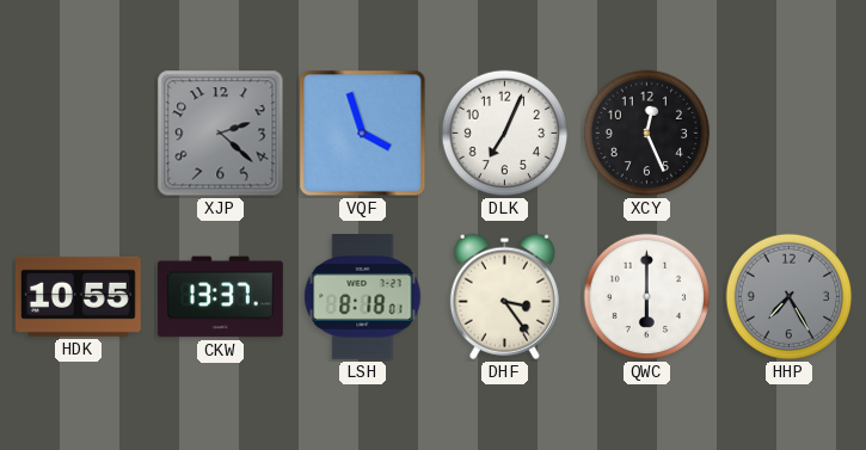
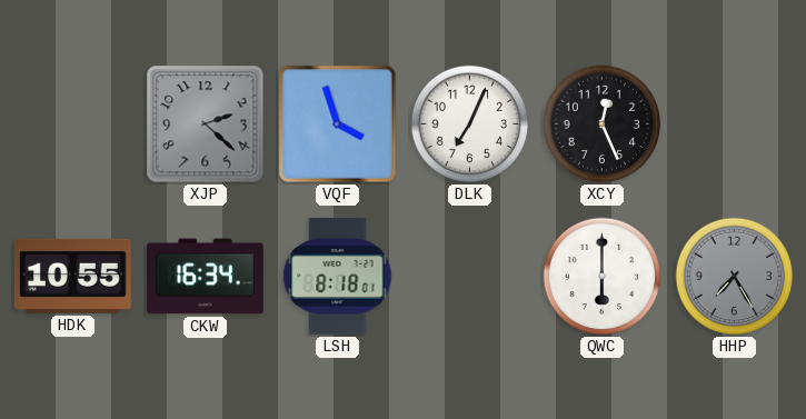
CKW: 13:37 -> 16:34
DHF: 3:24 -> none
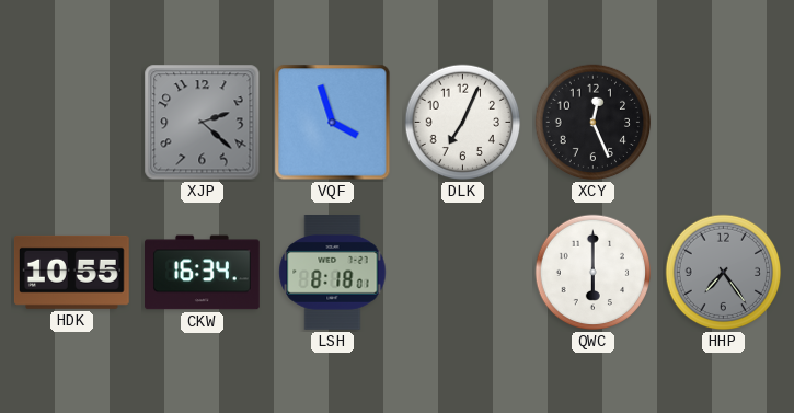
HHP: 7:25 -> 7:24
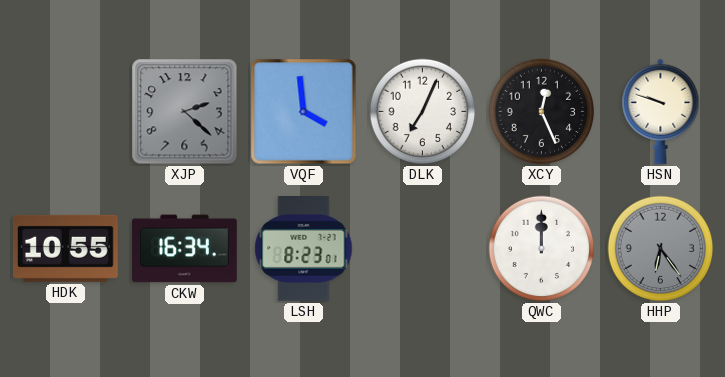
VQF: 3:57 -> 3:59
HSN: none -> 9:48
LSH: 8:18 -> 8:23
QWC: 6:00 -> 12:00
HHP: 7:24 -> 6:24
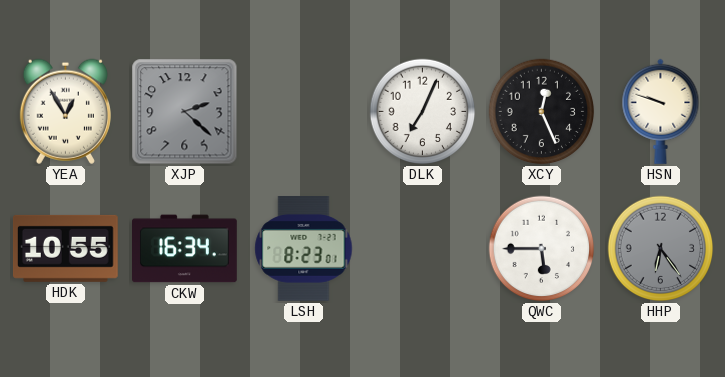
YEA: none -> 12:55
VQF: 3:59 -> none
QWC: 12:00 -> 5:45
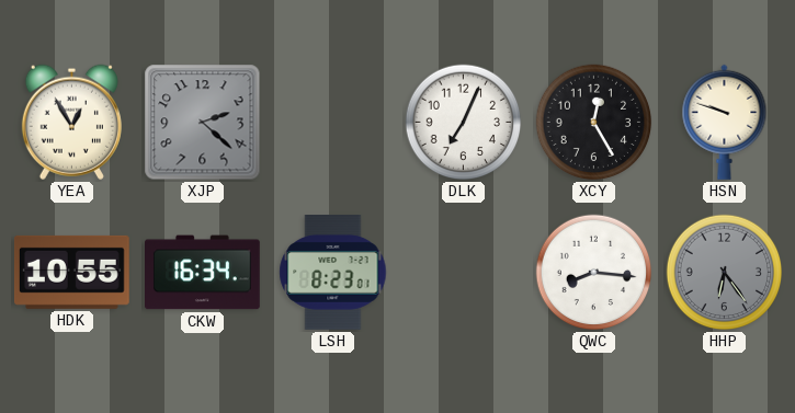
XCY: 12:26 -> 12:25
QWC: 5:45 -> 8:16
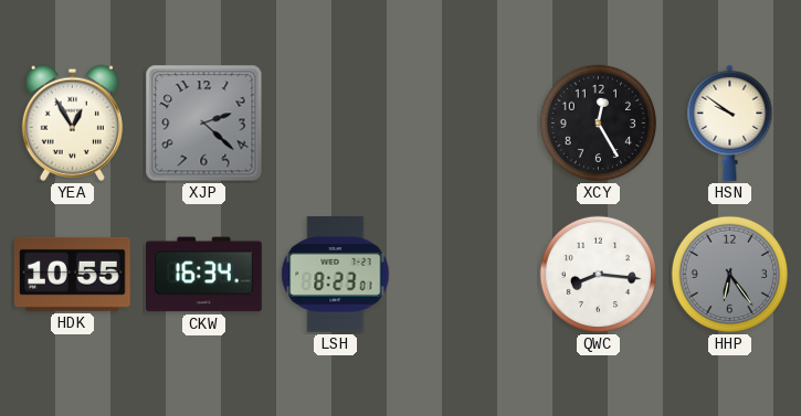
DLK: 7:04 -> none
HSN: 9:48 -> 9:51
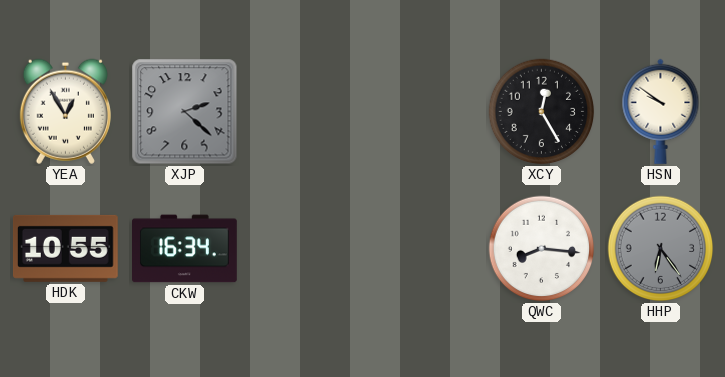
LSH: 8:23 -> none
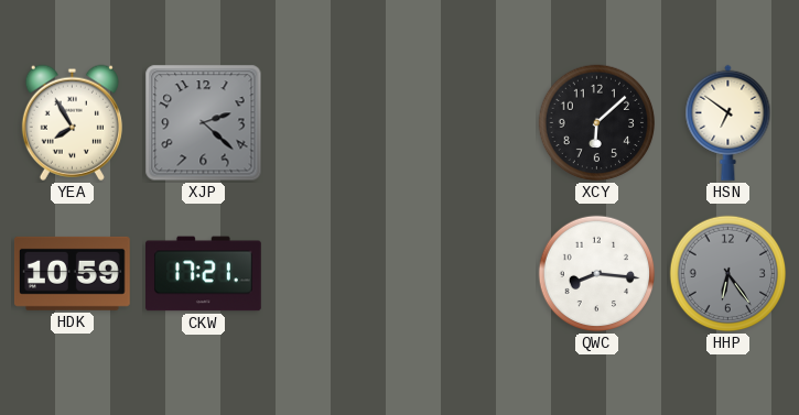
YEA: 12:55 -> 7:55
XCY: 12:25 -> 6:08
HSN: 9:51 -> 6:51
HDK: 10:55 -> 10:59
CKW: 16:34 -> 17:21
